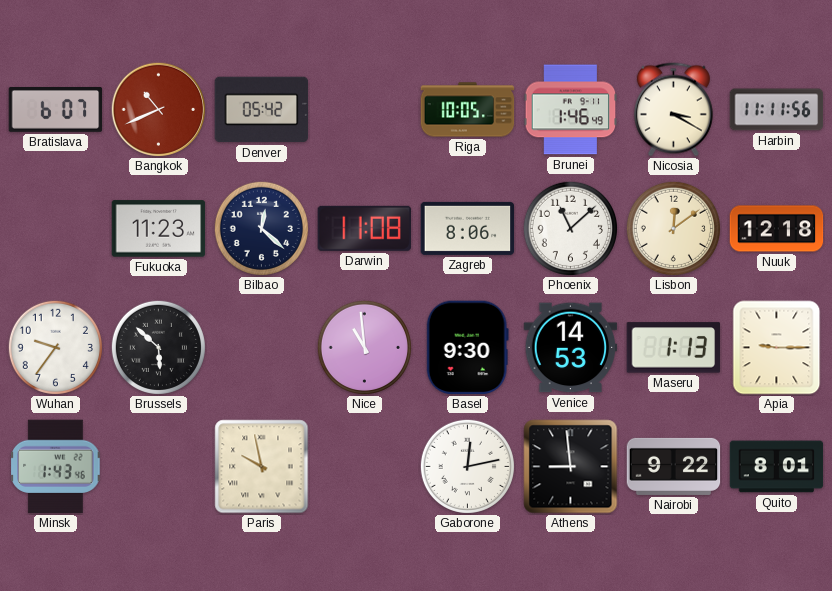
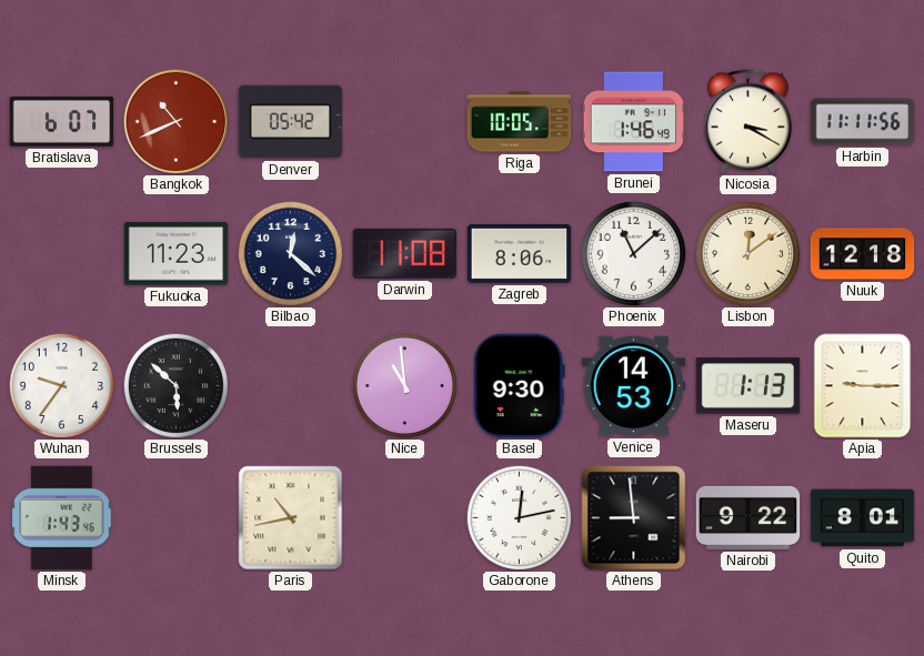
Paris: 9:58 -> 10:43
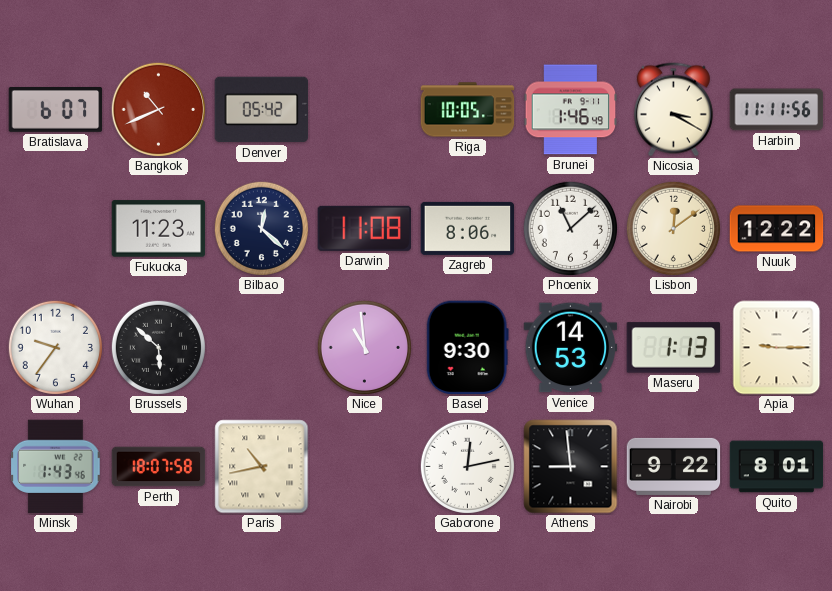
Nuuk: 12:18 -> 12:22
Perth: none -> 18:07
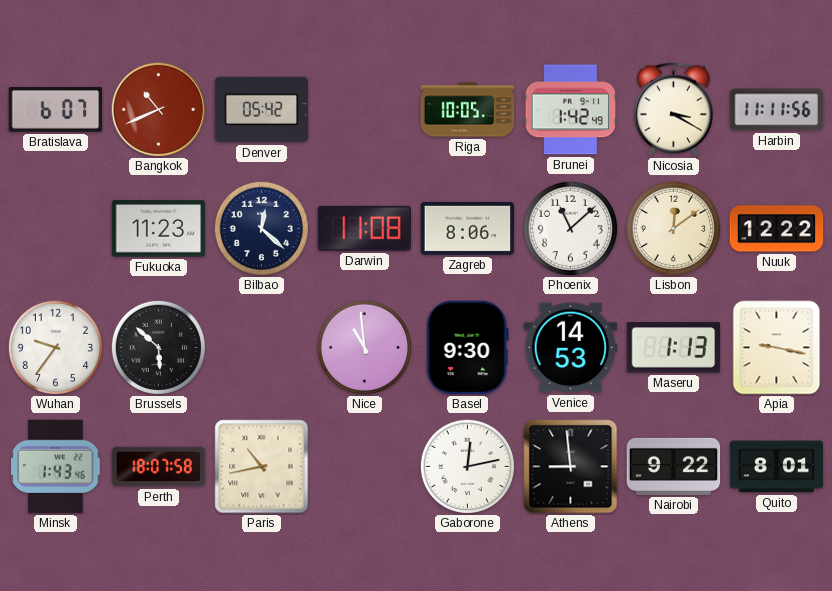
Brunei: 1:46 -> 1:42
Apia: 9:15 -> 9:17
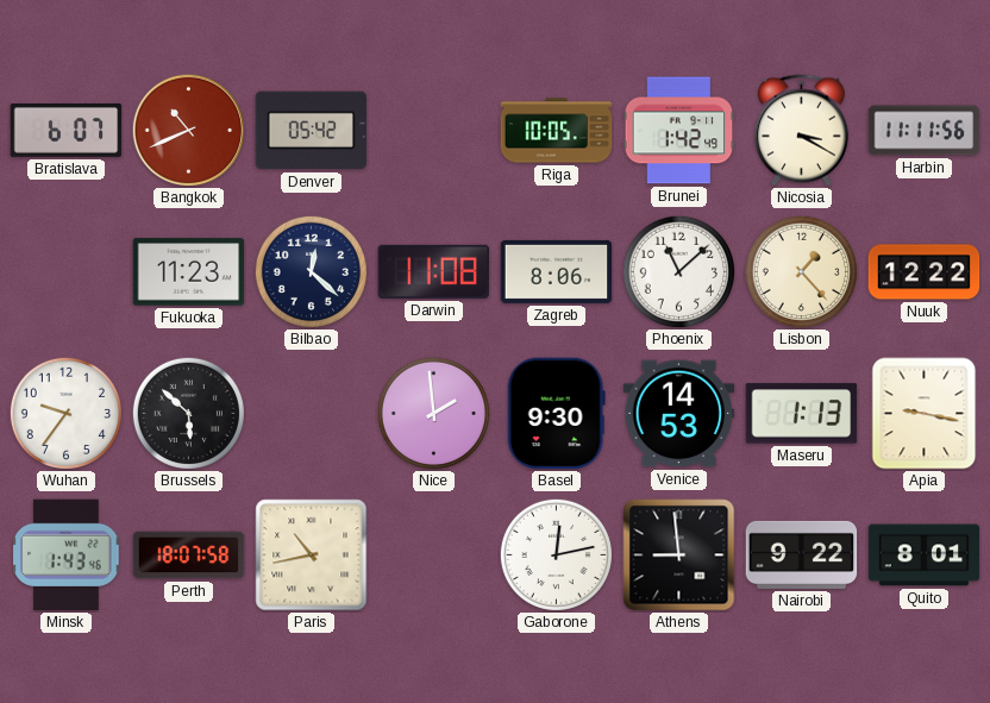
Lisbon: 12:09 -> 1:23
Nice: 10:59 -> 1:59
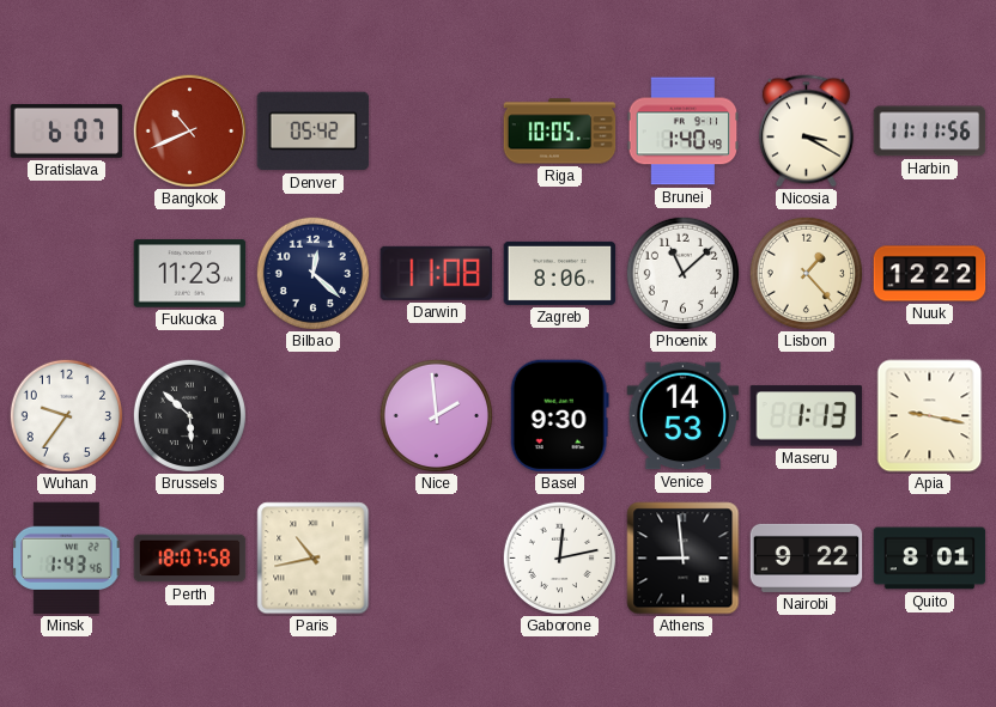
Brunei: 1:42 -> 1:40
